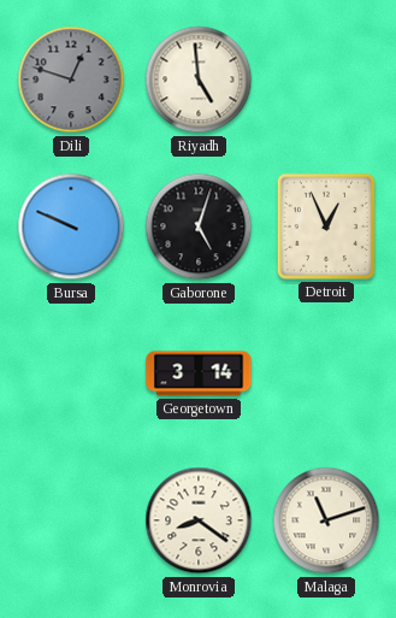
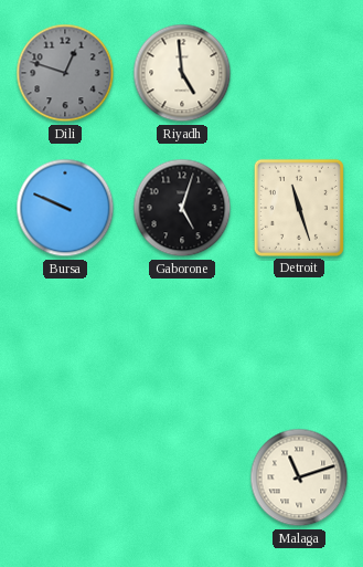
Detroit: 12:56 -> 11:27
Georgetown: 3:14 -> none
Monrovia: 8:21 -> none
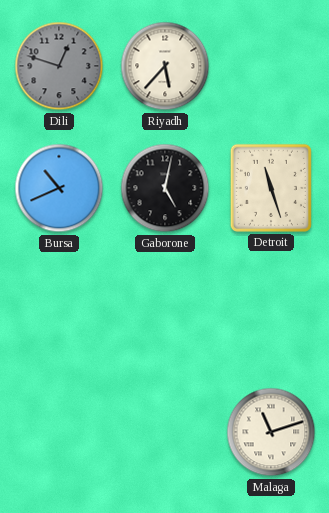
Riyadh: 4:59 -> 5:37
Bursa: 9:49 -> 10:41
Gaborone: 5:03 -> 5:02
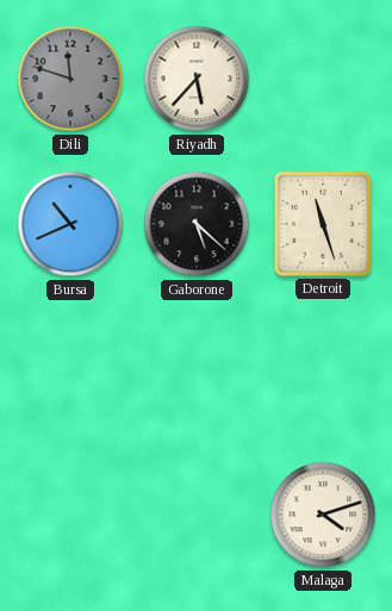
Dili: 12:48 -> 11:48
Gaborone: 5:02 -> 5:22
Malaga: 11:12 -> 4:12
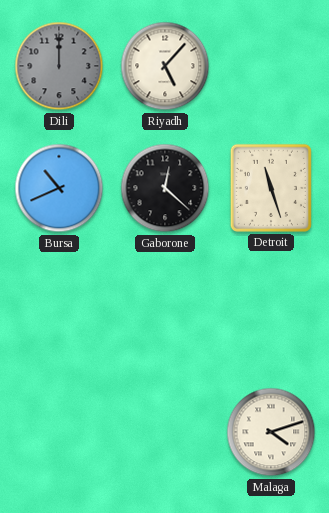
Dili: 11:48 -> 12:00
Riyadh: 5:37 -> 5:07
Gaborone: 5:22 -> 12:22
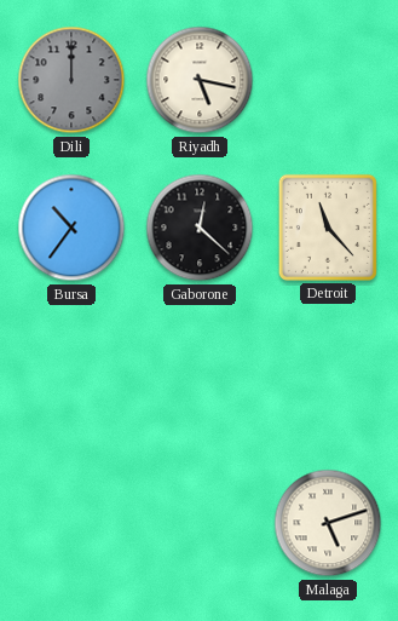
Riyadh: 5:07 -> 5:17
Bursa: 10:41 -> 10:36
Detroit: 11:27 -> 11:23
Malaga: 4:12 -> 5:12
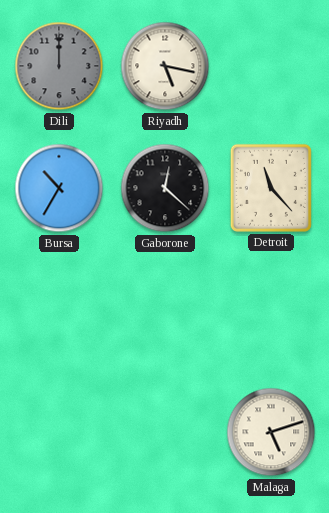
Bursa: 10:36 -> 10:35
